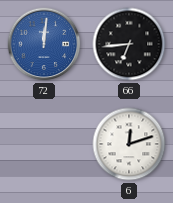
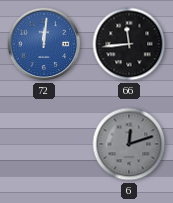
66: 6:44 -> 11:44
6 dial: white -> grey
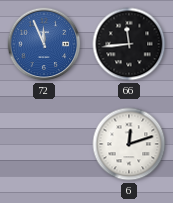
72: 12:01 -> 11:56
6 dial: grey -> white
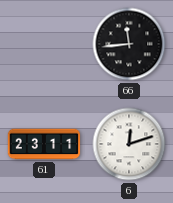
72: 11:56 -> none
61: none -> 23:11
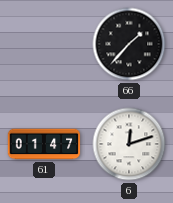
66: 11:44 -> 1:37
61: 23:11 -> 01:47
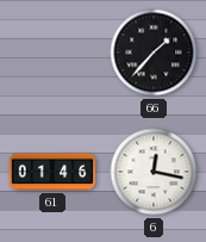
61: 01:47 -> 01:46
6: 12:12 -> 12:17
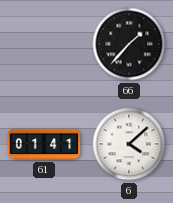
61: 01:46 -> 01:41
6: 12:17 -> 4:08
